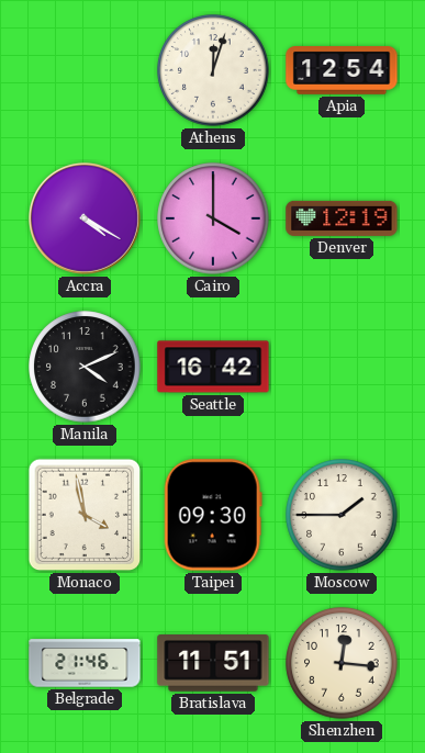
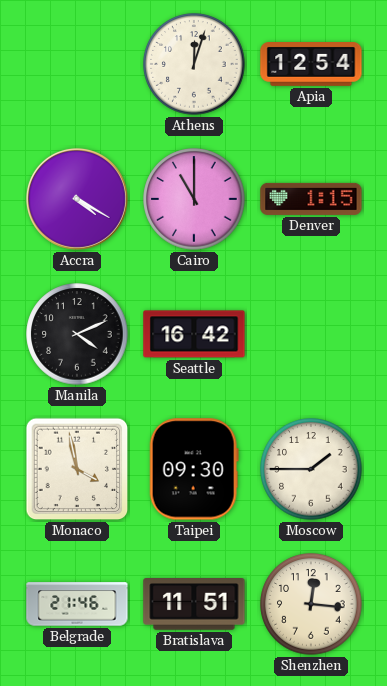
Cairo: 4:00 -> 11:00
Denver: 12:19 -> 1:15
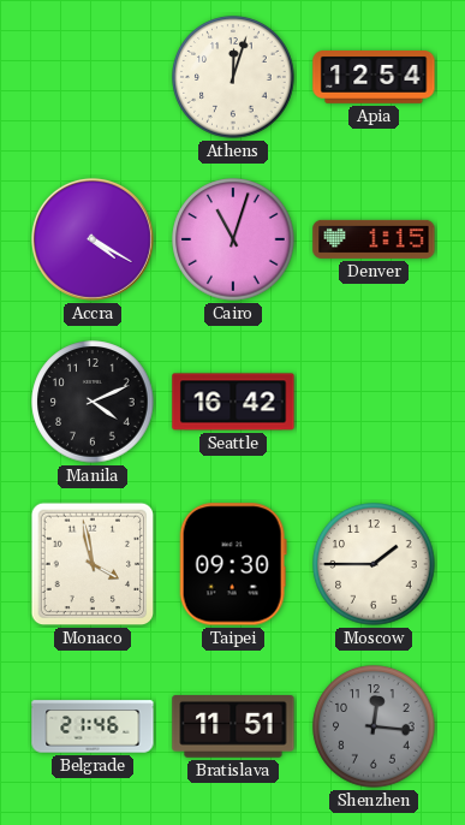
Cairo: 11:00 -> 11:03
Shenzhen dial: cream -> grey
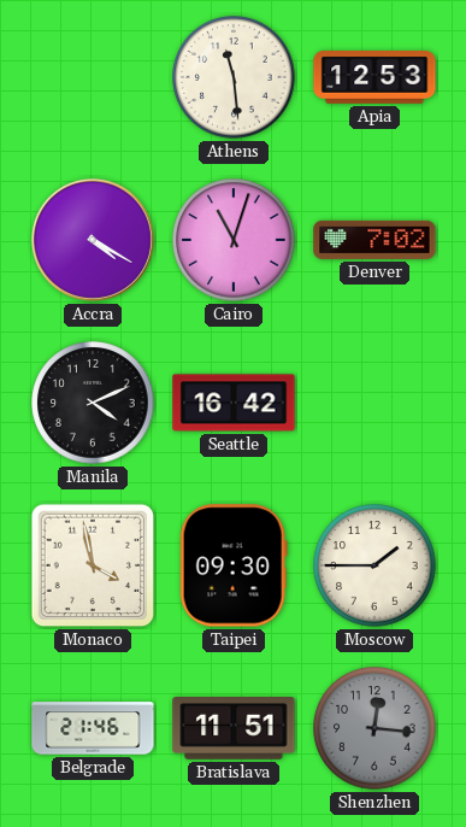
Athens: 12:03 -> 11:29
Apia: 12:54 -> 12:53
Denver: 1:15 -> 7:02
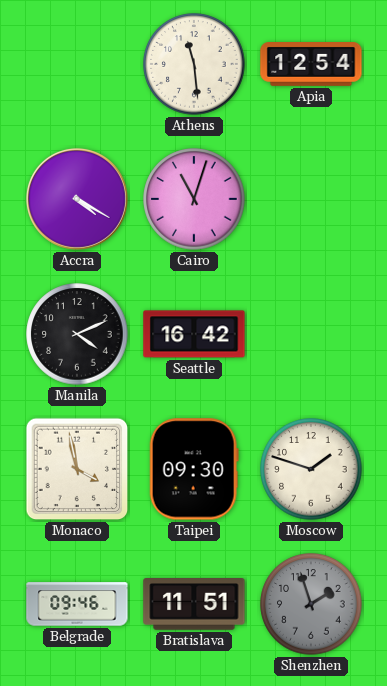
Apia: 12:53 -> 12:54
Denver: 7:02 -> none
Moscow: 1:45 -> 1:48
Belgrade: 21:46 -> 09:46
Shenzhen: 12:16 -> 1:57
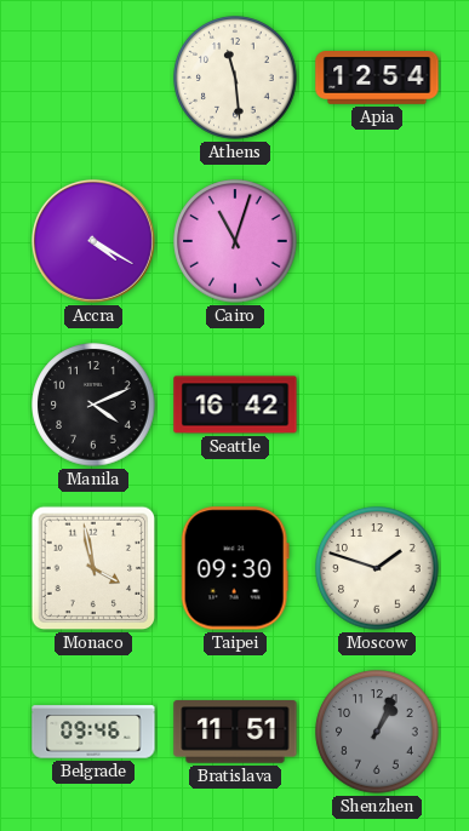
Shenzhen: 1:57 -> 1:04
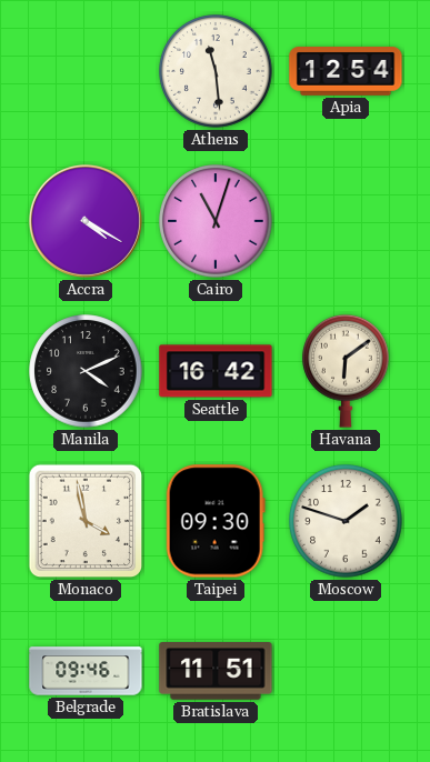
Havana: none -> 6:09
Shenzhen: 1:04 -> none
